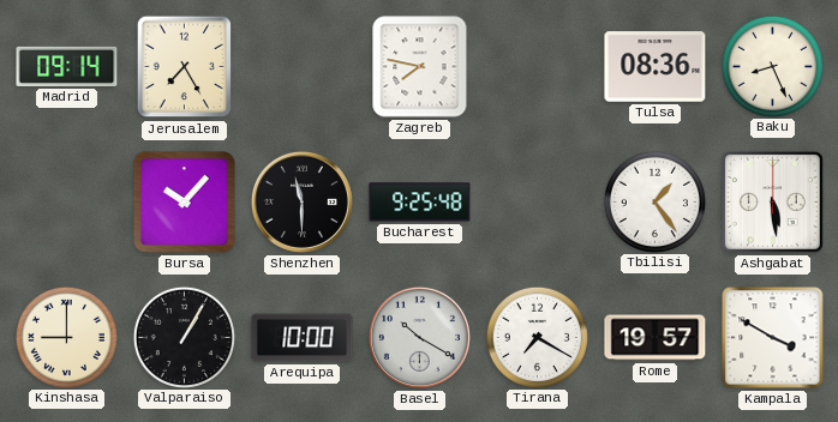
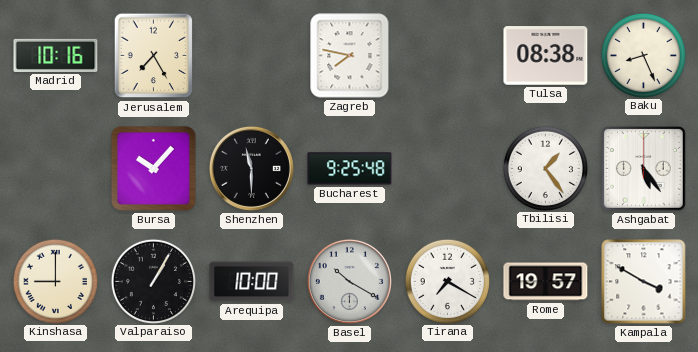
Madrid: 09:14 -> 10:16
Tulsa: 08:36 -> 08:38
Ashgabat: 5:29 -> 5:24
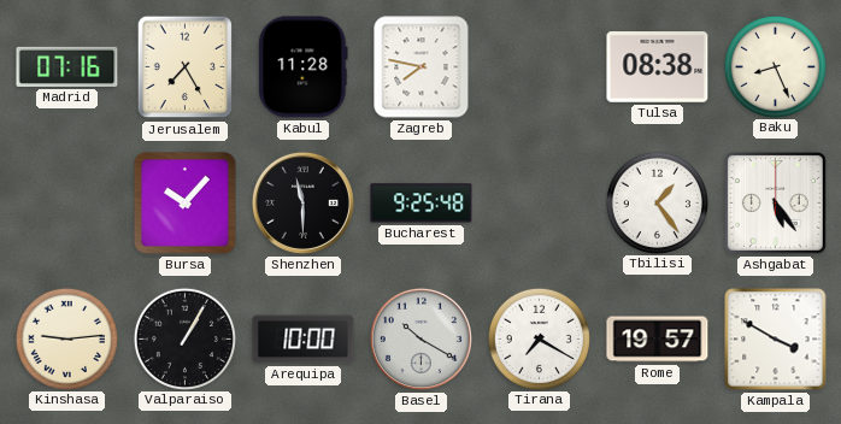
Madrid: 10:16 -> 07:16
Kabul: none -> 11:28
Kinshasa: 9:00 -> 9:14
